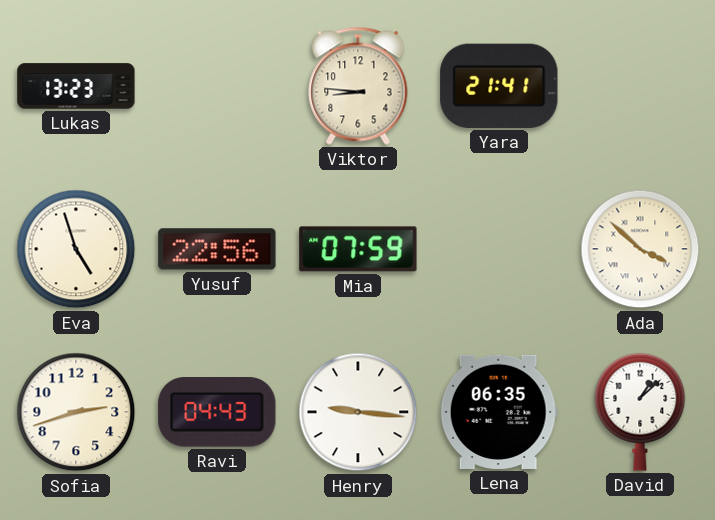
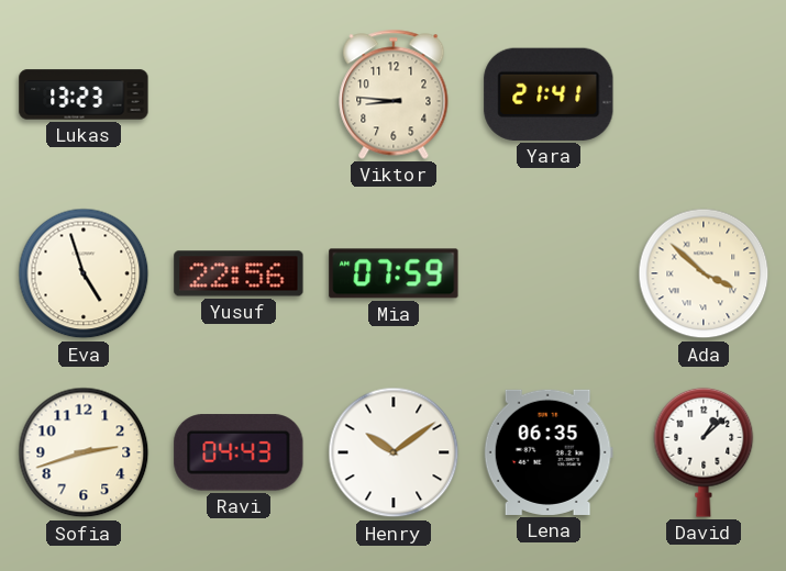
Henry: 9:16 -> 10:09
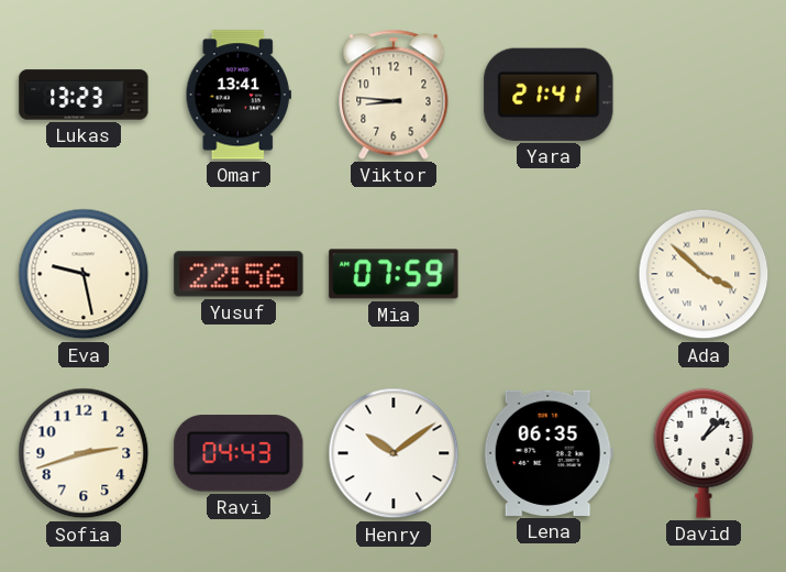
Omar: none -> 13:41
Eva: 4:57 -> 9:28
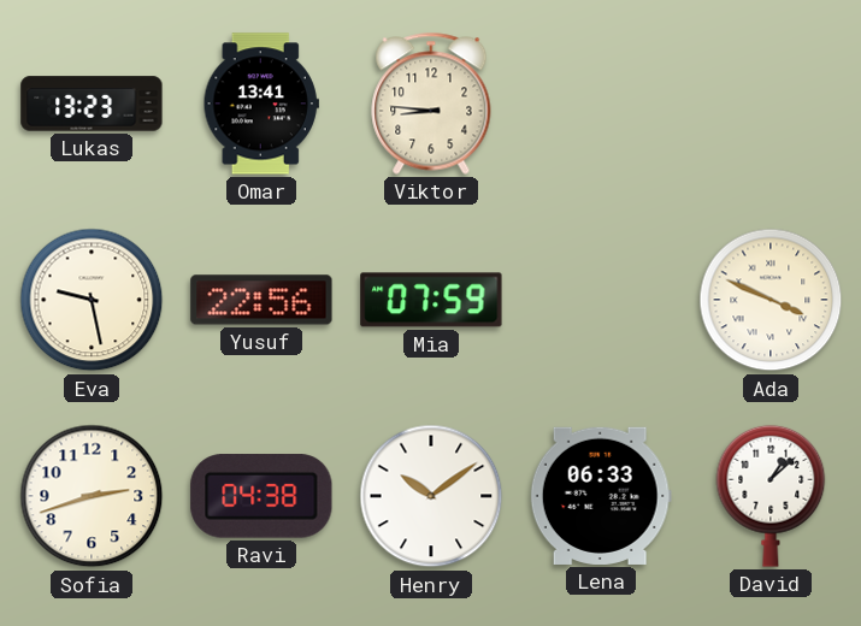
Yara: 21:41 -> none
Ada: 3:52 -> 3:49
Ravi: 04:43 -> 04:38
Lena: 06:35 -> 06:33
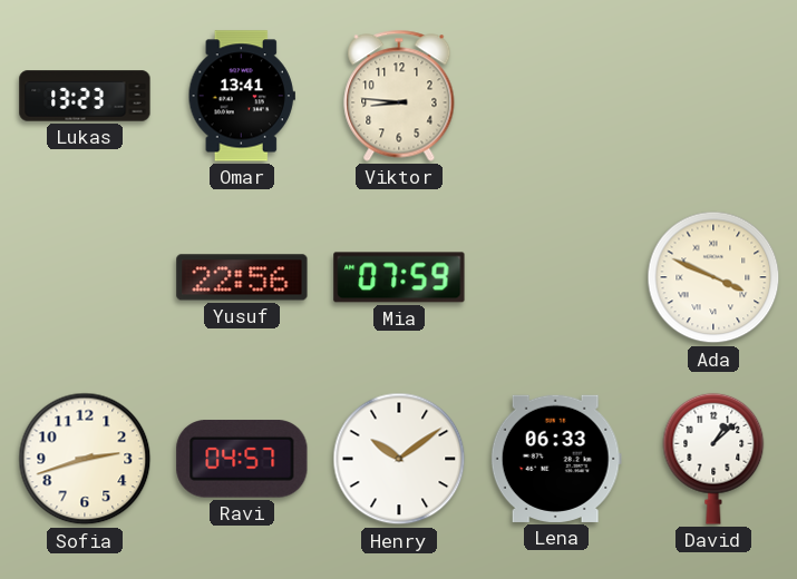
Eva: 9:28 -> none
Ravi: 04:38 -> 04:57
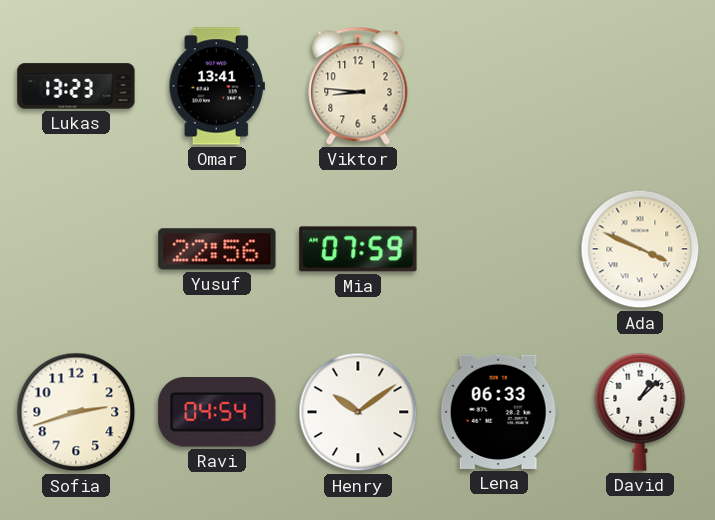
Ravi: 04:57 -> 04:54
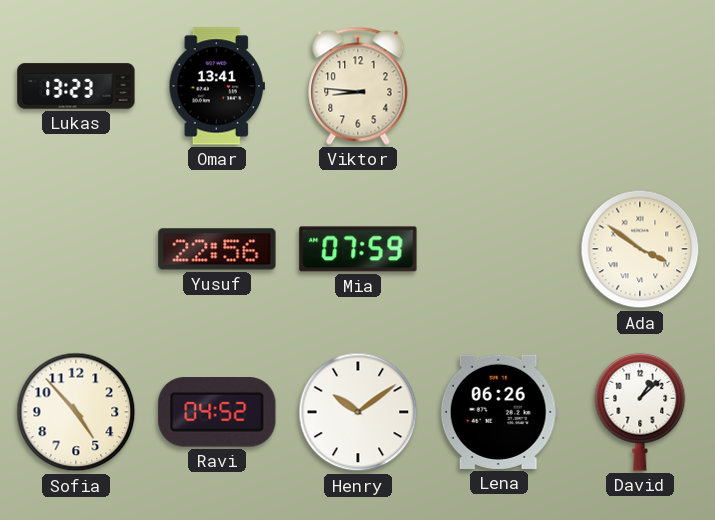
Ada: 3:49 -> 3:51
Sofia: 2:42 -> 4:53
Ravi: 04:54 -> 04:52
Lena: 06:33 -> 06:26
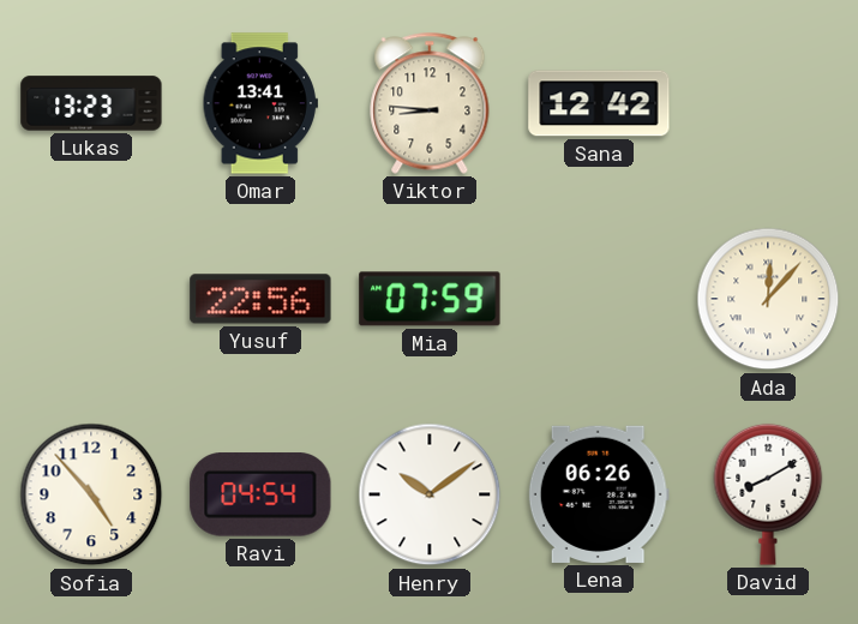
Sana: none -> 12:42
Ada: 3:51 -> 12:07
Ravi: 04:52 -> 04:54
David: 1:08 -> 8:10
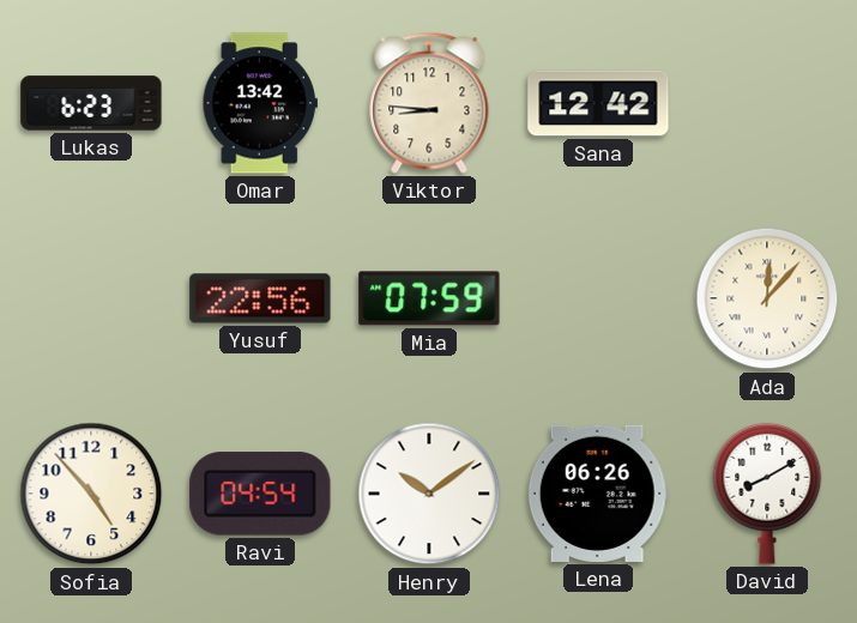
Lukas: 13:23 -> 6:23
Omar: 13:41 -> 13:42
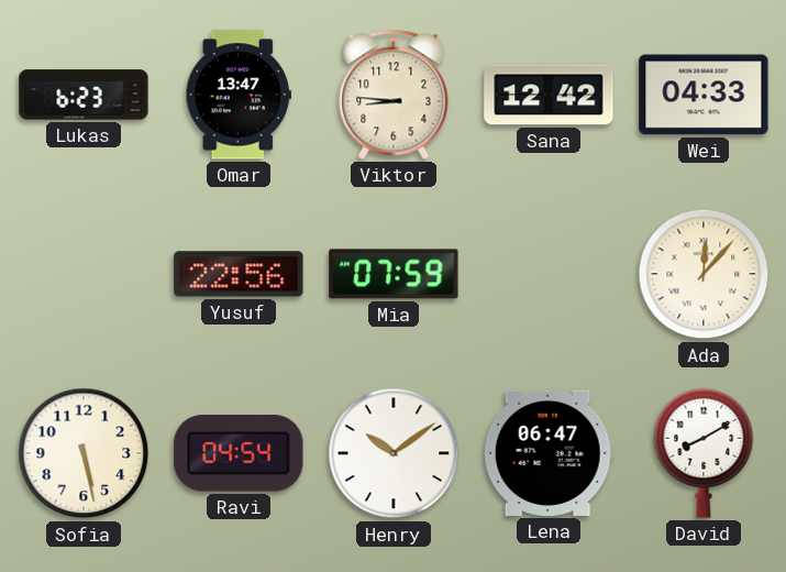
Omar: 13:42 -> 13:47
Wei: none -> 04:33
Sofia: 4:53 -> 5:28
Lena: 06:26 -> 06:47
